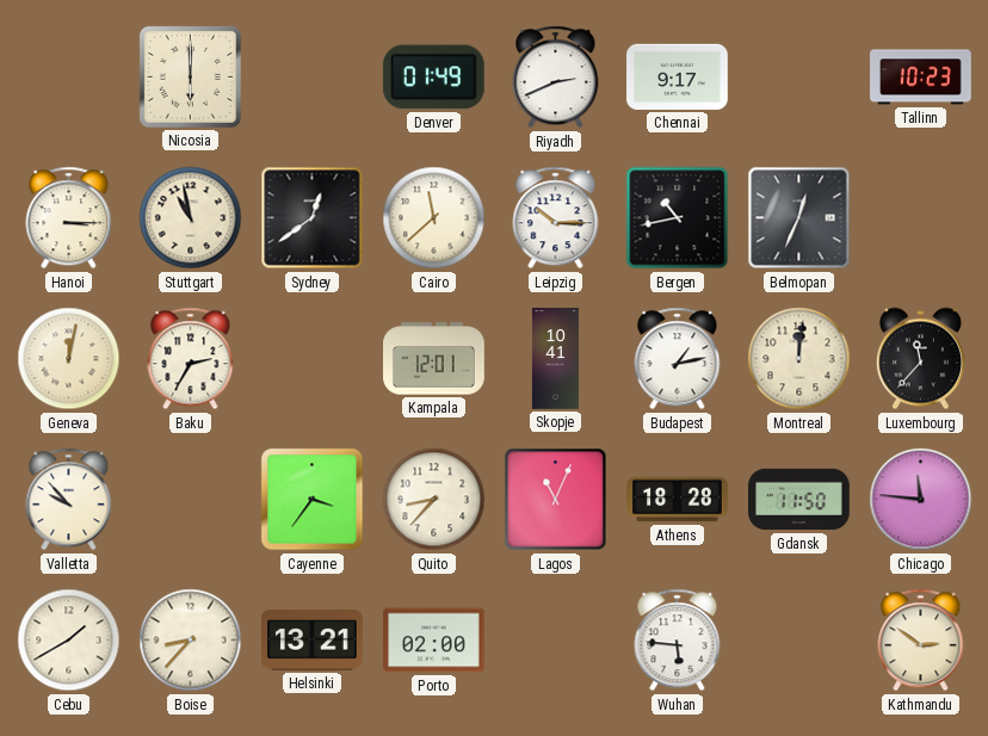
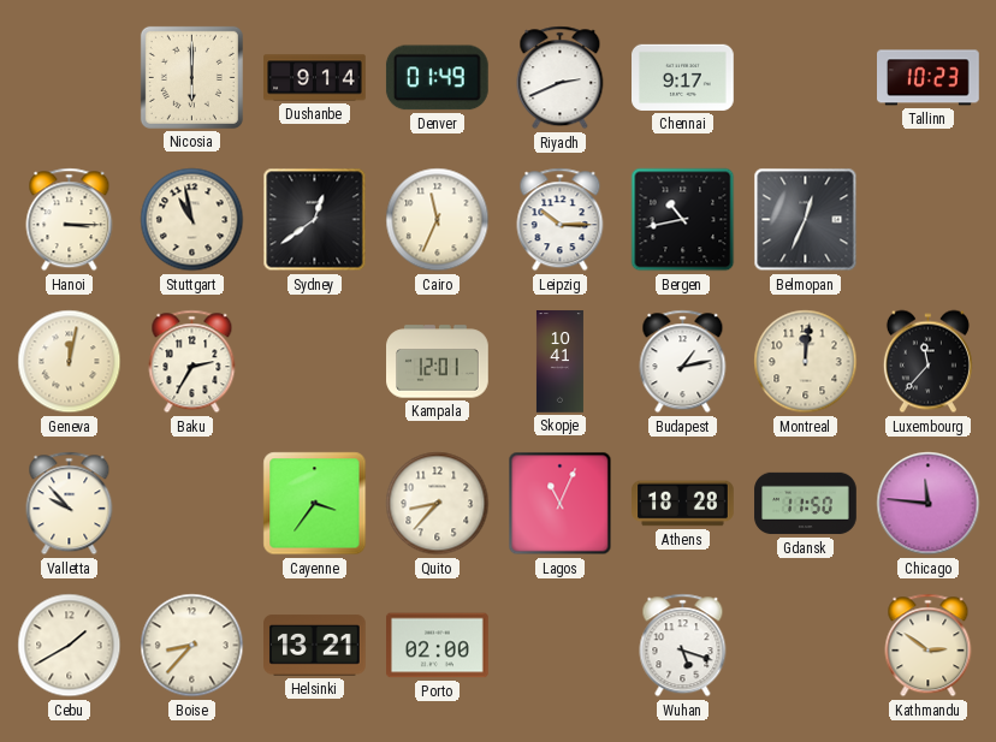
Dushanbe: none -> 9:14
Cairo: 11:38 -> 11:34
Wuhan: 5:46 -> 5:18
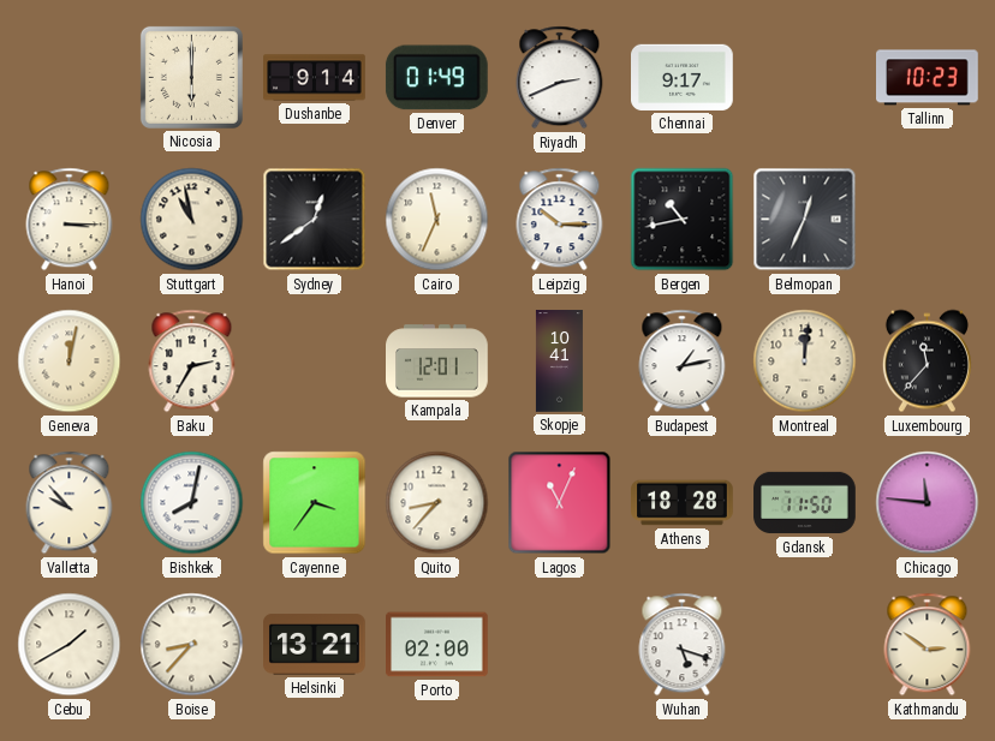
Bishkek: none -> 8:02
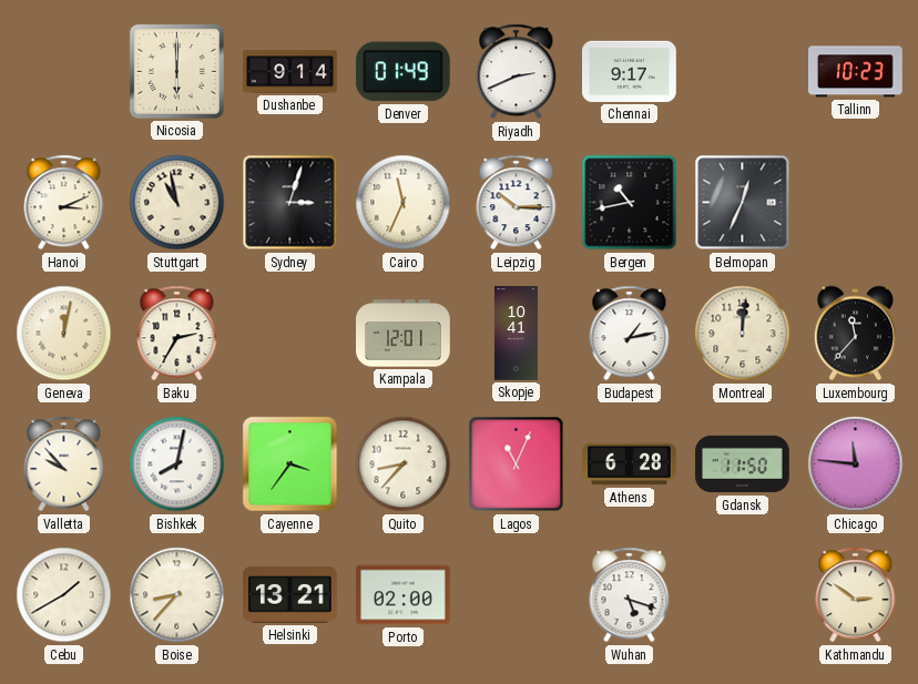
Hanoi: 3:15 -> 3:11
Sydney: 12:39 -> 3:03
Athens: 18:28 -> 6:28
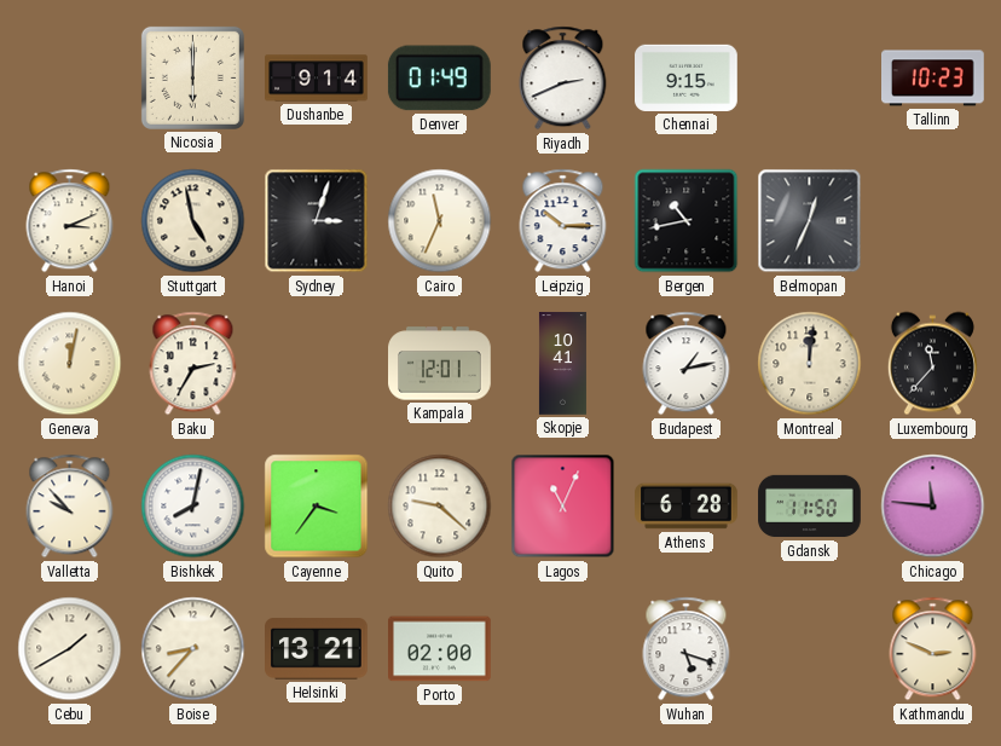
Chennai: 9:17 -> 9:15
Stuttgart: 10:58 -> 4:58
Quito: 8:37 -> 9:22
Kathmandu: 2:51 -> 2:49
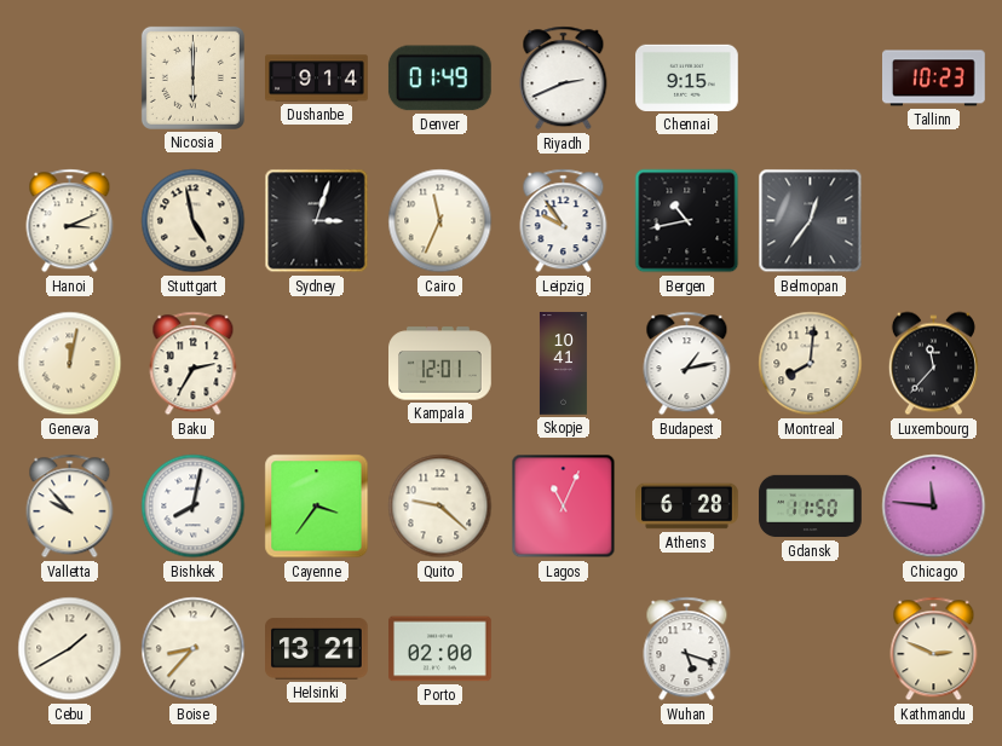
Leipzig: 10:15 -> 9:54
Belmopan: 12:34 -> 12:36
Montreal: 12:01 -> 8:01
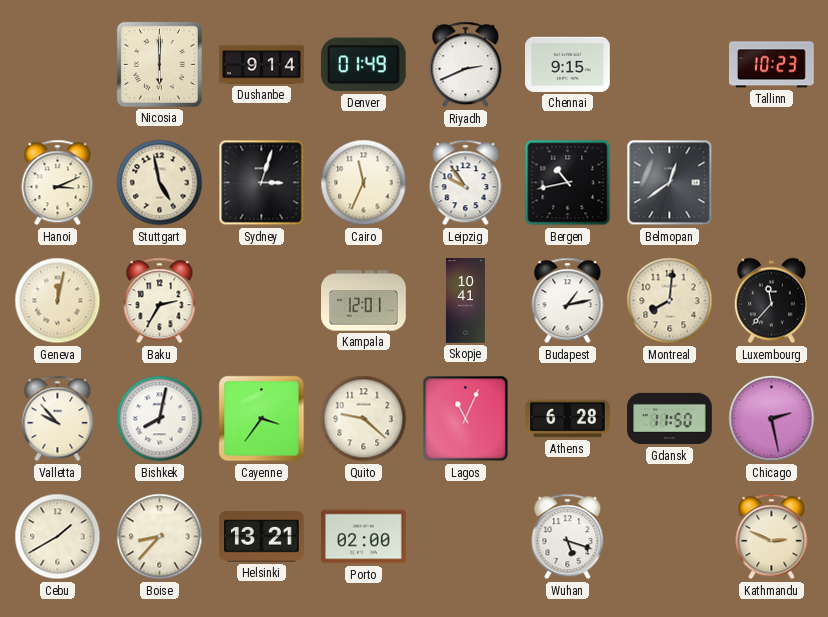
Belmopan: 12:36 -> 12:39
Chicago: 11:46 -> 2:28
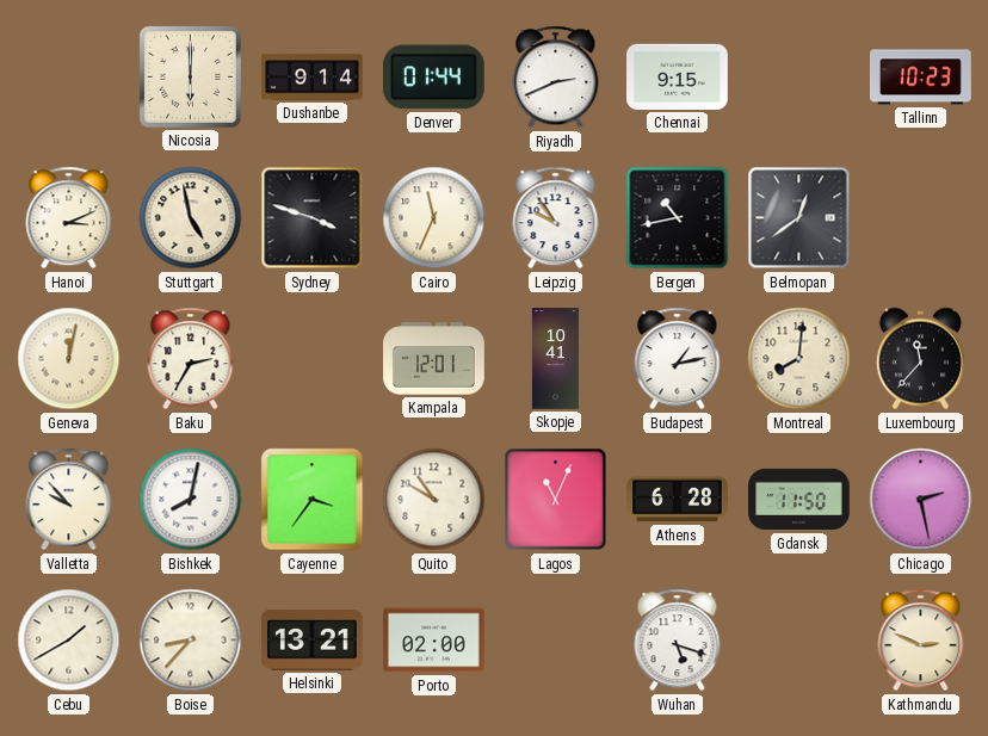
Denver: 01:49 -> 01:44
Sydney: 3:03 -> 3:48
Quito: 9:22 -> 10:50
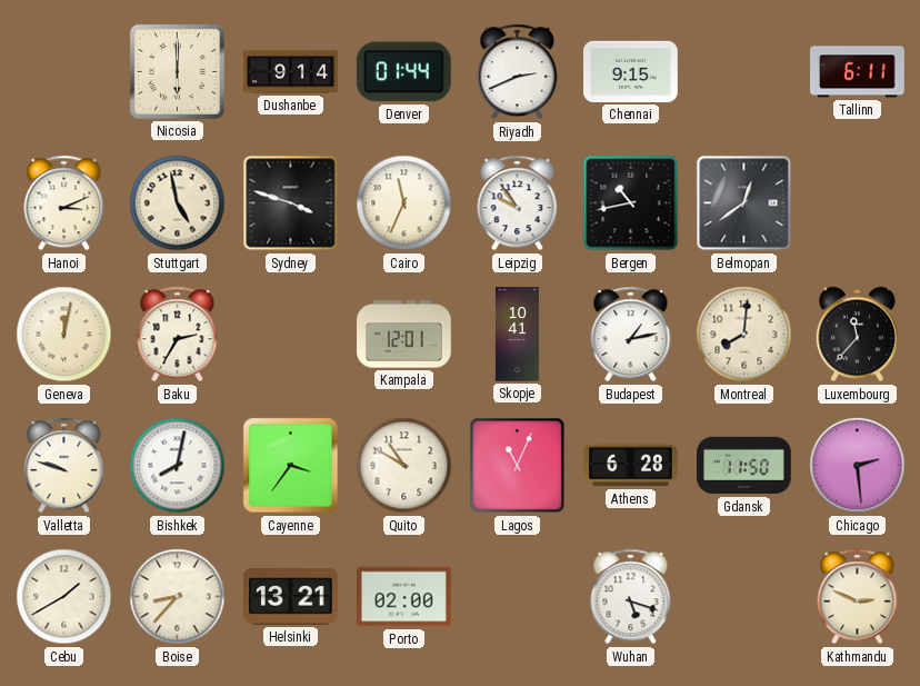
Tallinn: 10:23 -> 6:11
Valletta: 9:53 -> 9:48
Chicago: 2:28 -> 2:29
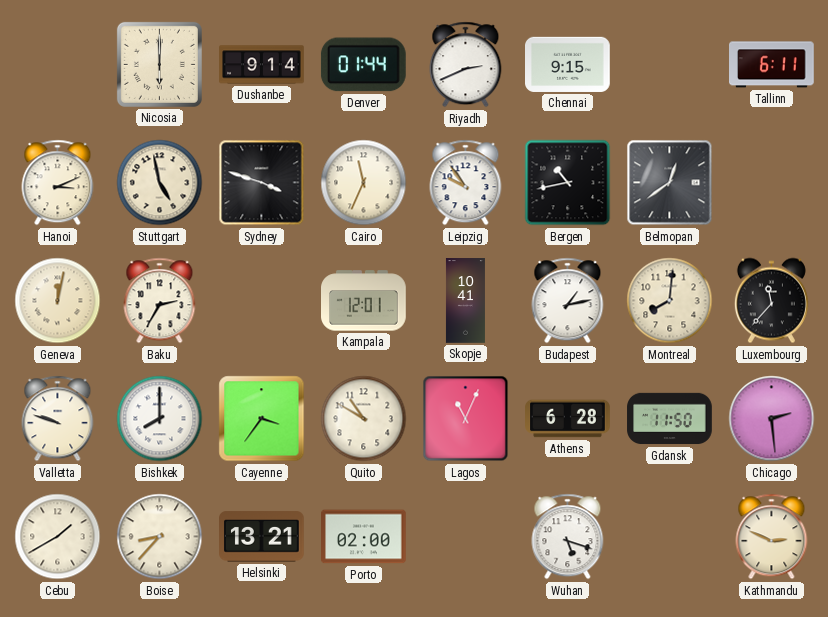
Bishkek: 8:02 -> 8:00
